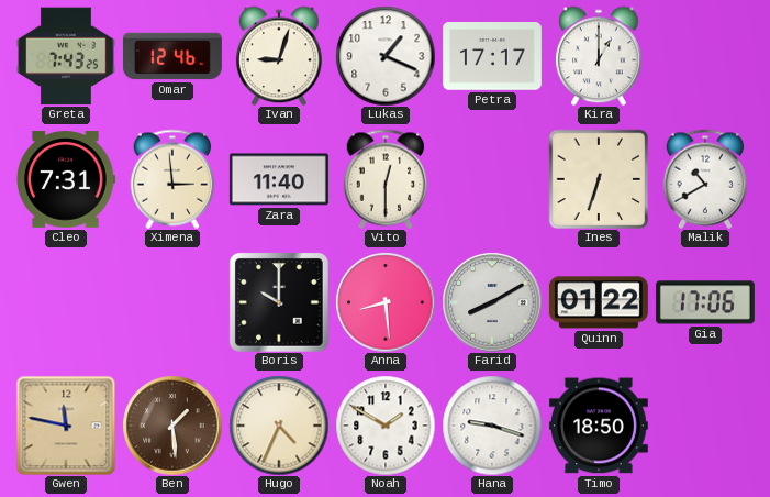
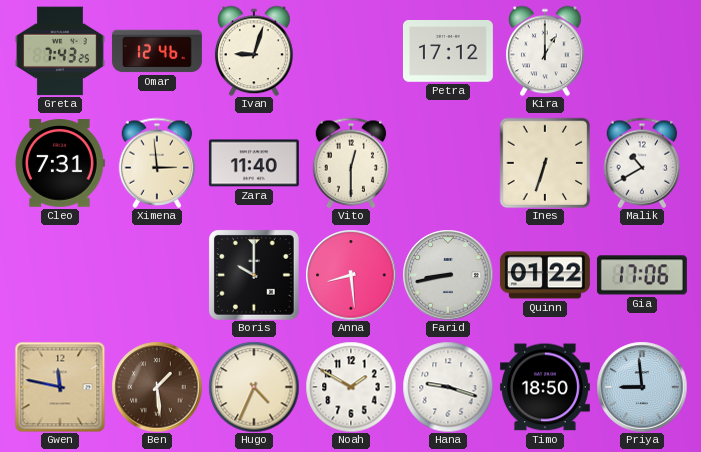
Lukas: 1:19 -> none
Petra: 17:17 -> 17:12
Farid: 8:10 -> 8:43
Priya: none -> 8:59
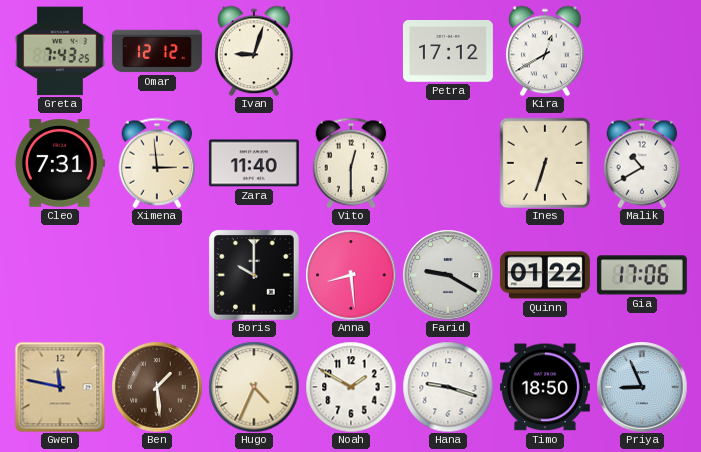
Omar: 12:46 -> 12:12
Kira: 1:00 -> 12:40
Farid: 8:43 -> 9:20
Priya: 8:59 -> 8:56
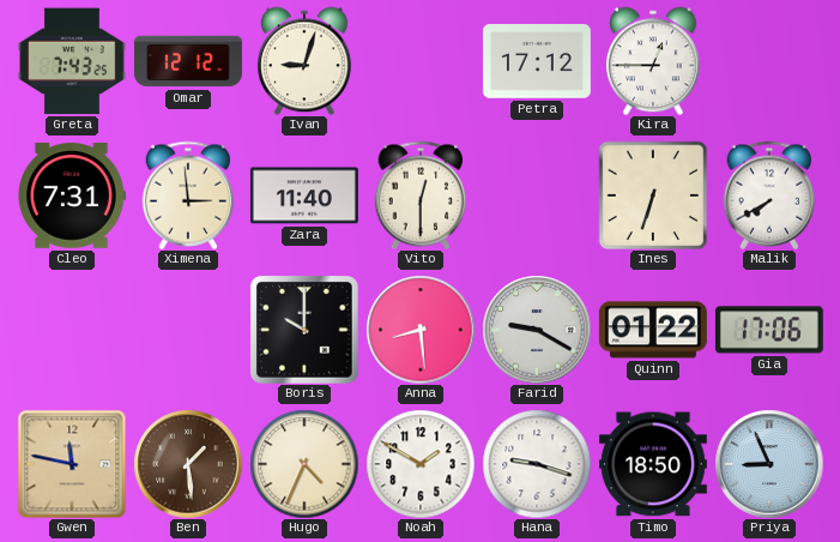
Kira: 12:40 -> 12:45
Malik: 10:40 -> 7:40
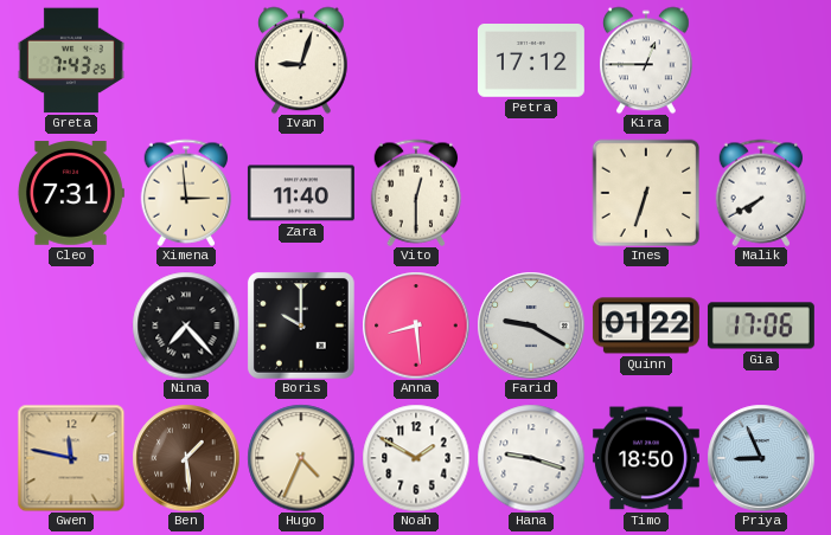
Omar: 12:12 -> none
Nina: none -> 7:23
